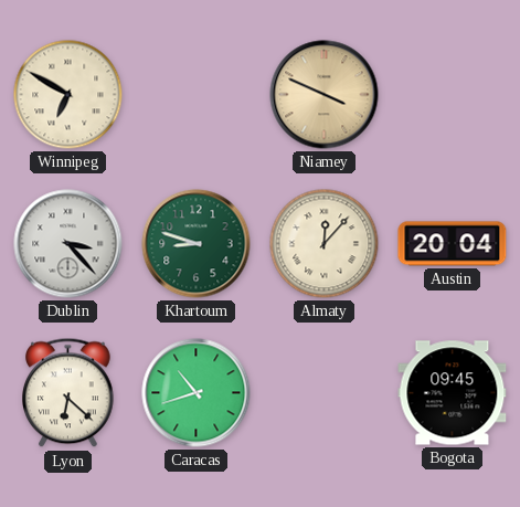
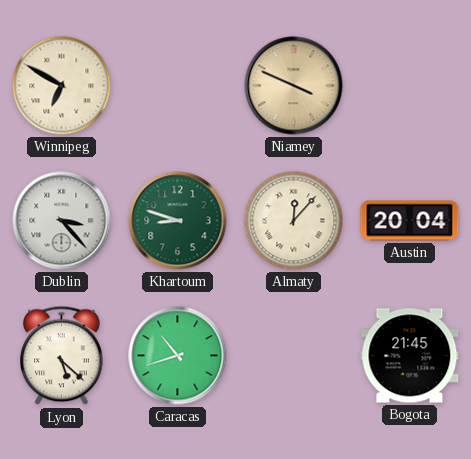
Lyon: 6:22 -> 5:22
Bogota: 09:45 -> 21:45
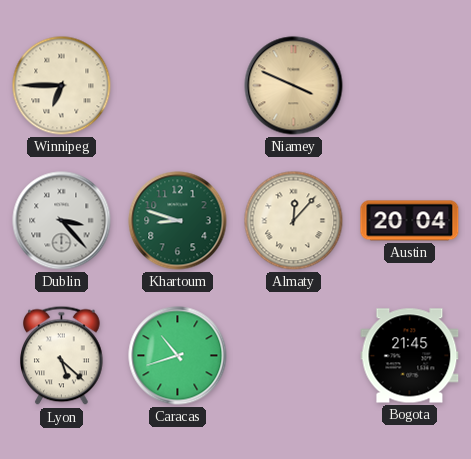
Winnipeg: 6:50 -> 6:45
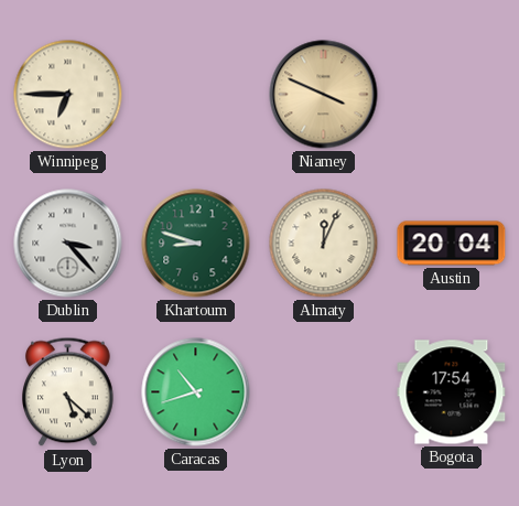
Almaty: 12:07 -> 12:04
Bogota: 21:45 -> 17:54
